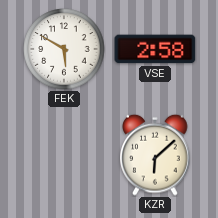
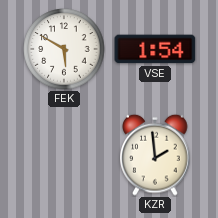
VSE: 2:58 -> 1:54
KZR: 6:08 -> 1:59
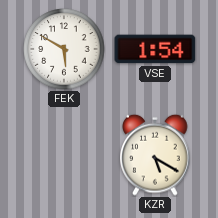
KZR: 1:59 -> 5:20
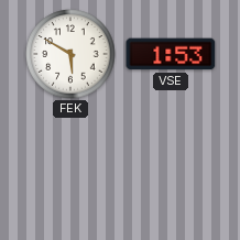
VSE: 1:54 -> 1:53
KZR: 5:20 -> none
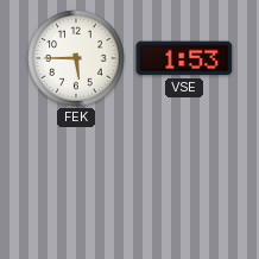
FEK: 5:50 -> 5:45
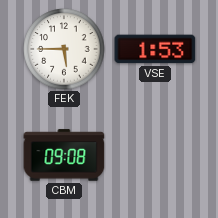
CBM: none -> 09:08
